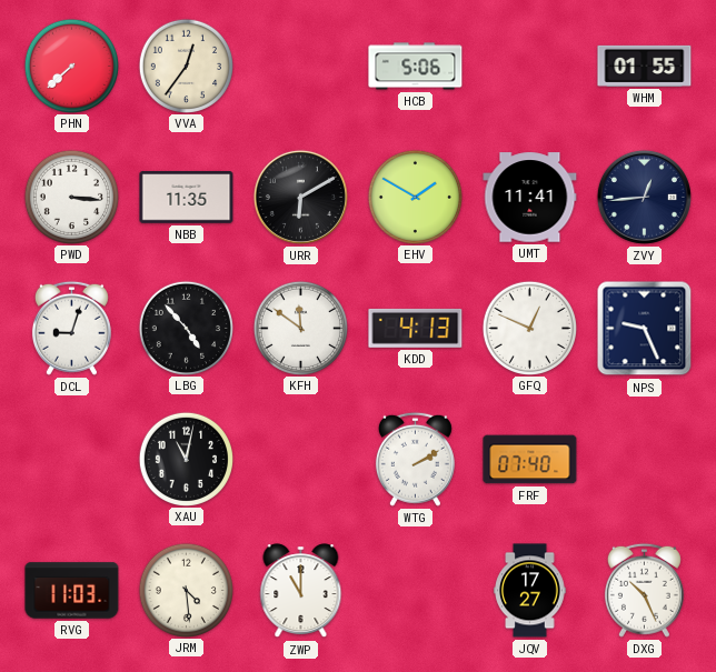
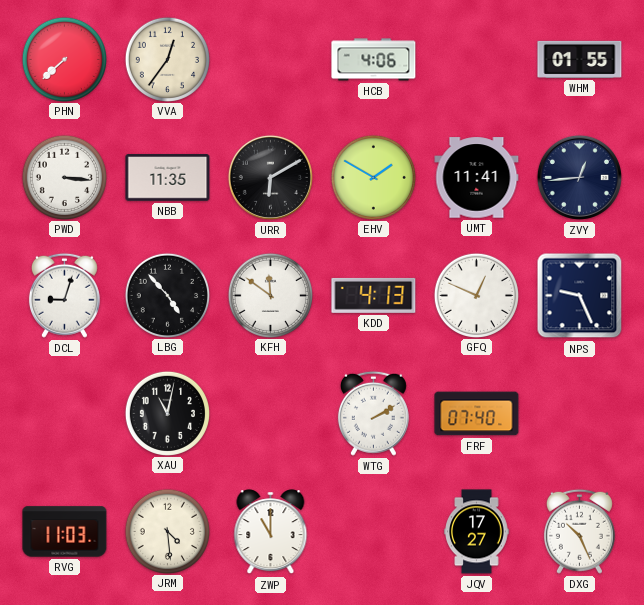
HCB: 5:06 -> 4:06
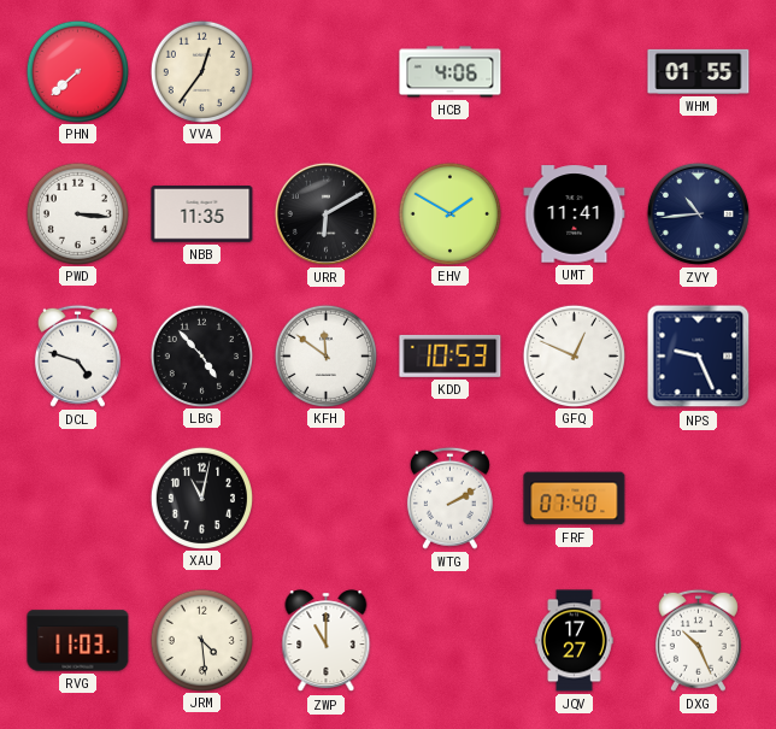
ZVY: 12:44 -> 10:44
DCL: 9:03 -> 4:48
KDD: 4:13 -> 10:53
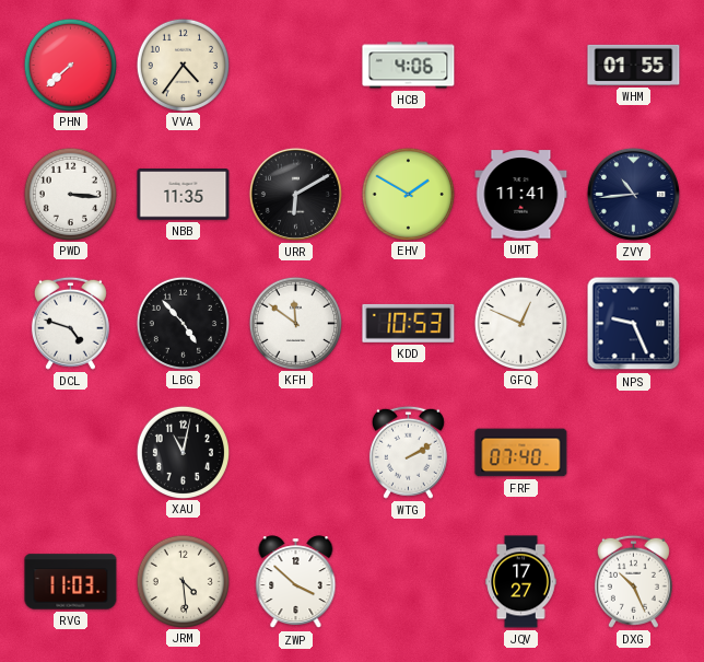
VVA: 12:36 -> 4:36
ZWP: 11:00 -> 3:52
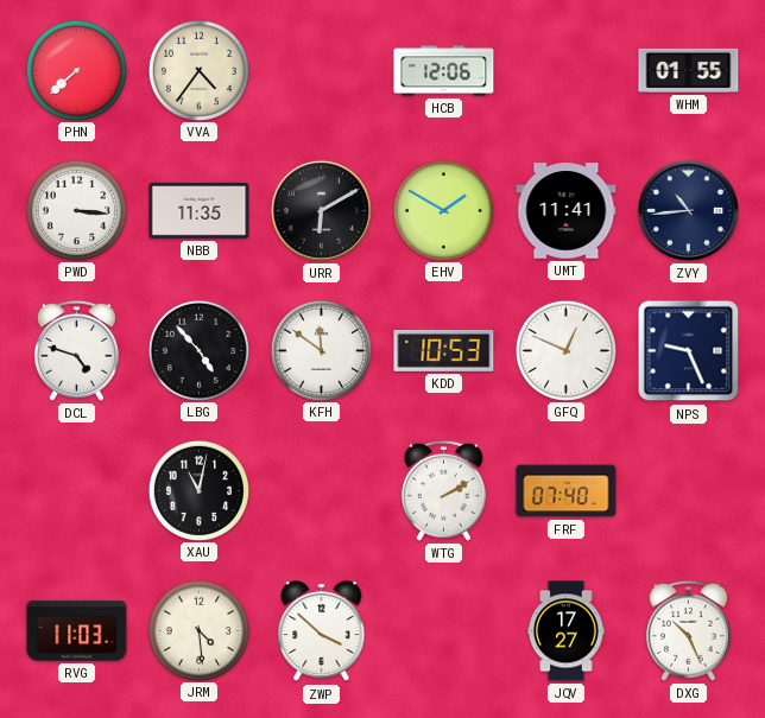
HCB: 4:06 -> 12:06
